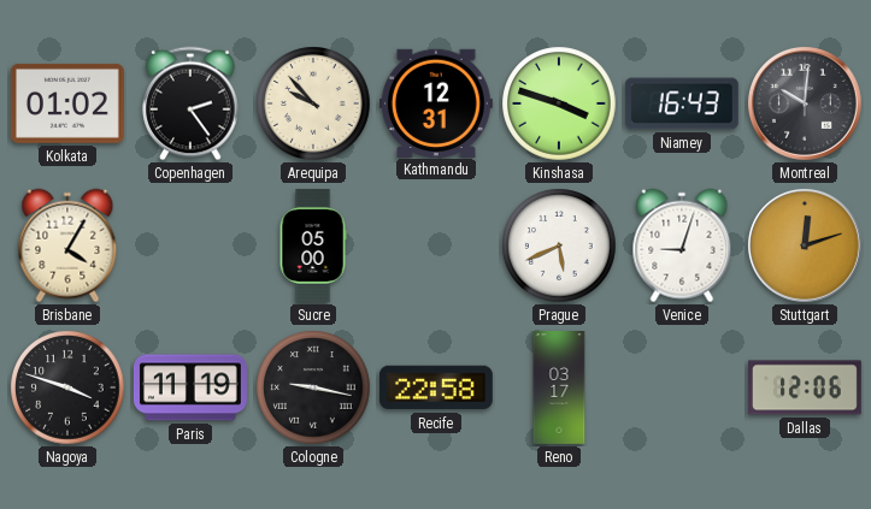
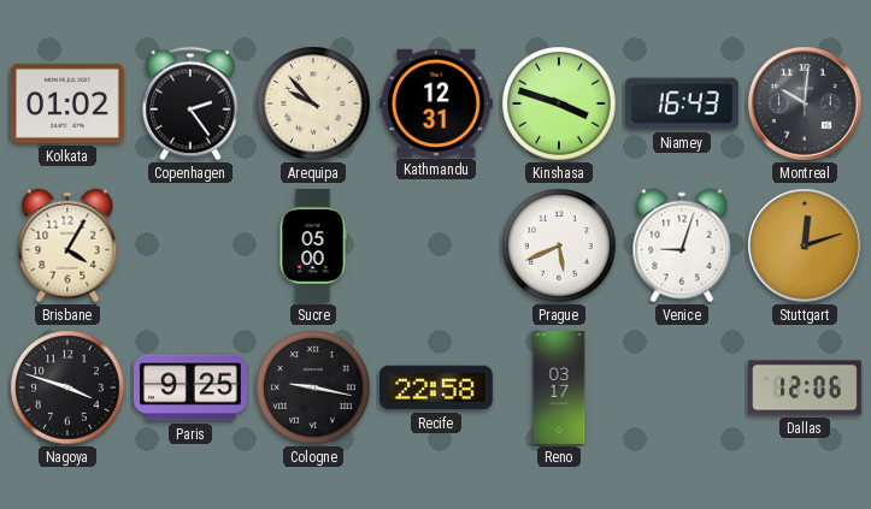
Paris: 11:19 -> 9:25
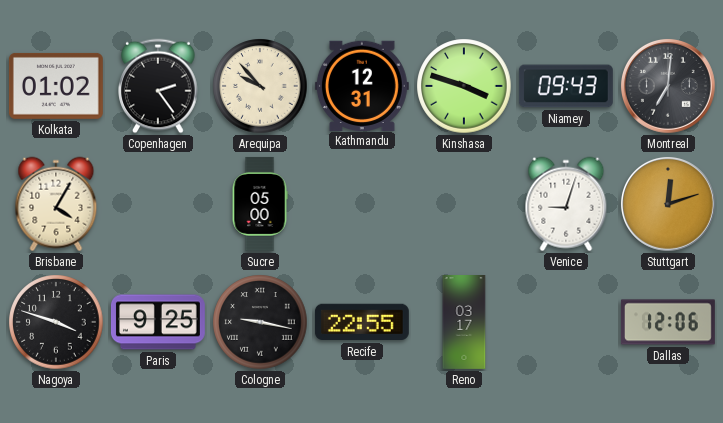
Niamey: 16:43 -> 09:43
Montreal: 10:01 -> 7:01
Prague: 5:41 -> none
Recife: 22:58 -> 22:55
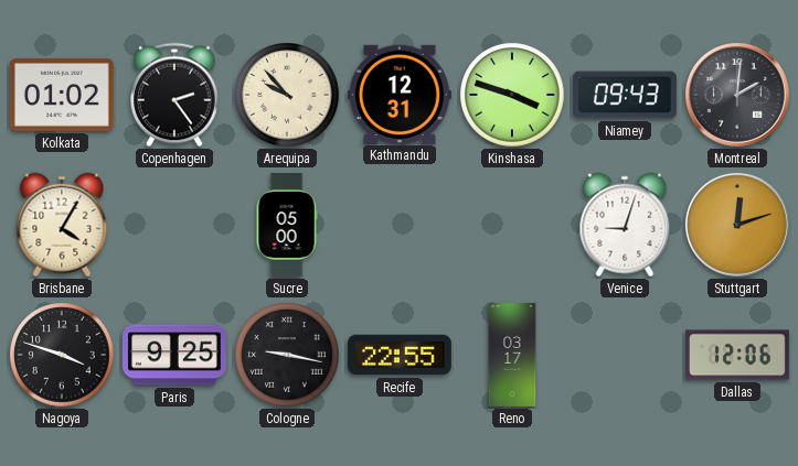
Montreal: 7:01 -> 2:01
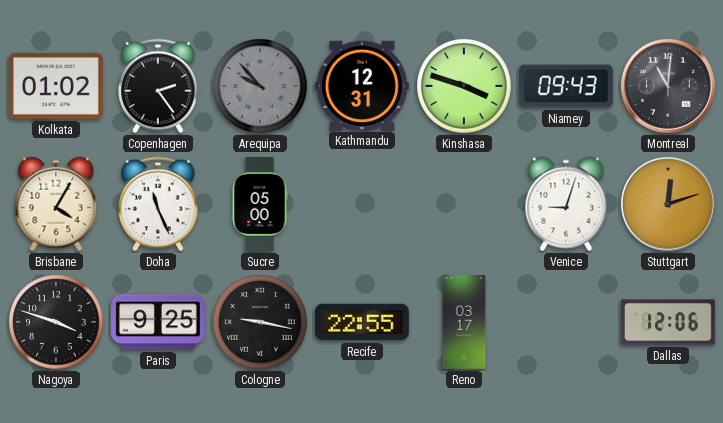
Arequipa dial: cream -> grey
Montreal: 2:01 -> 11:01
Doha: none -> 11:26
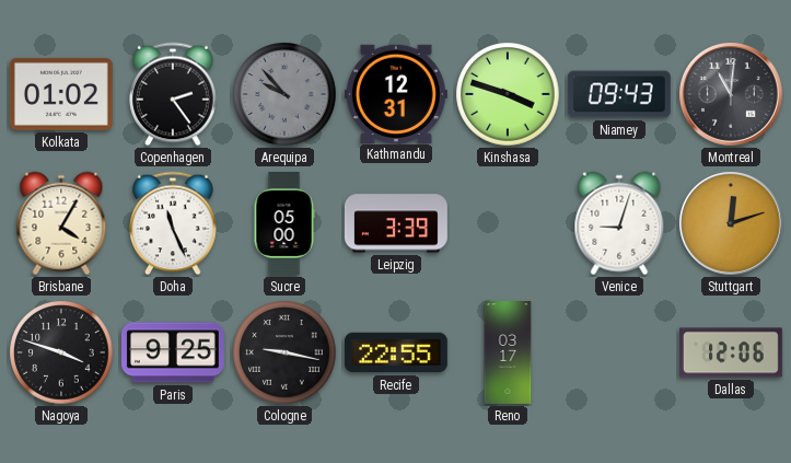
Leipzig: none -> 3:39
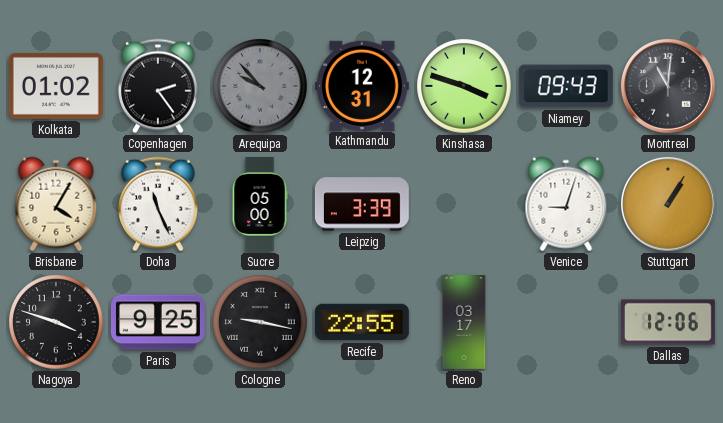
Stuttgart: 12:12 -> 1:05
